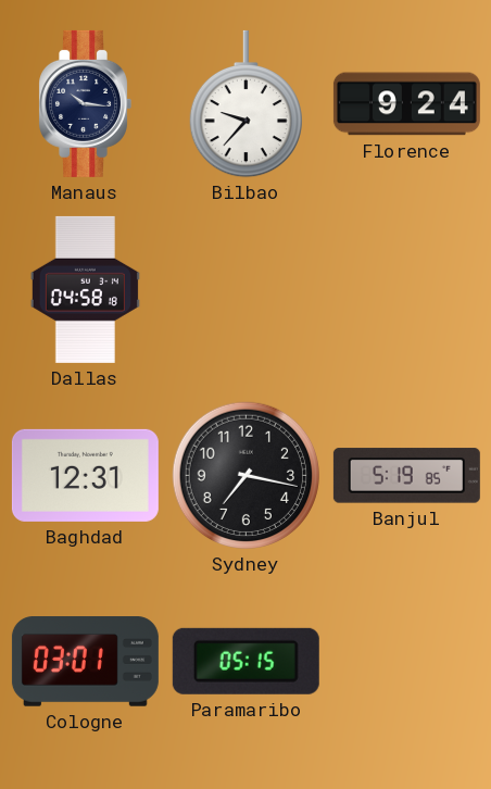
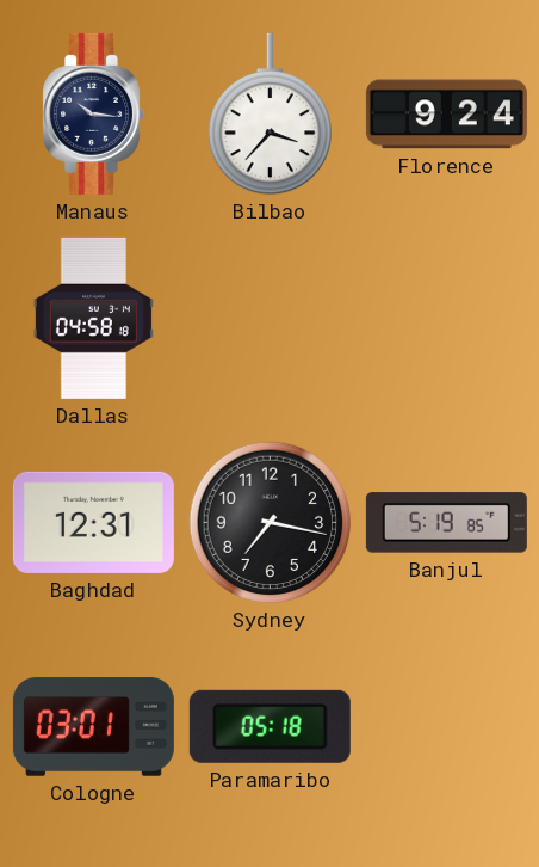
Bilbao: 9:37 -> 3:37
Paramaribo: 05:15 -> 05:18
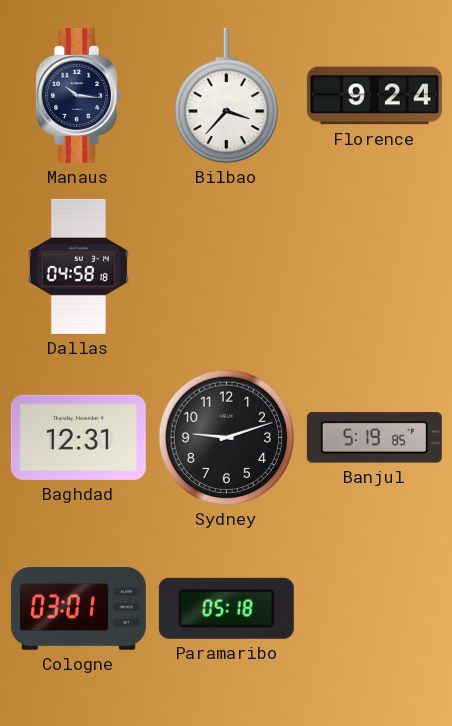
Sydney: 7:17 -> 9:12
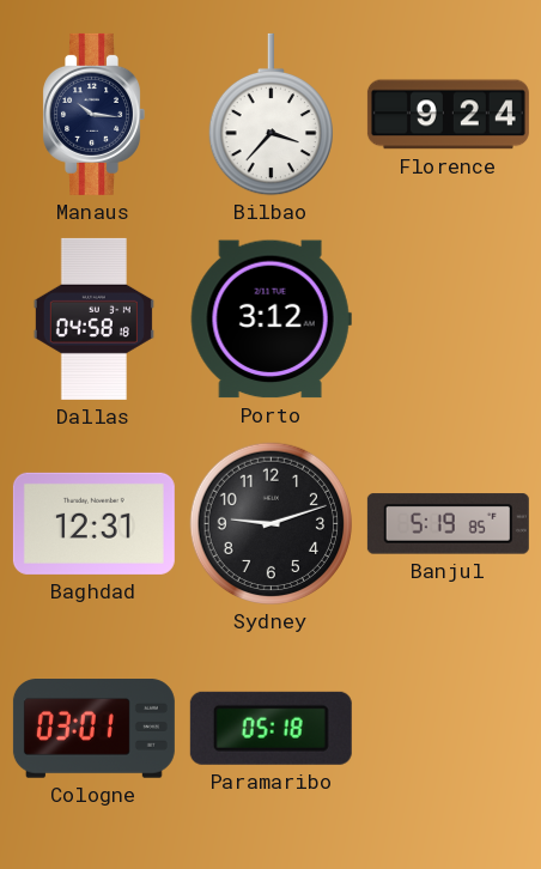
Porto: none -> 3:12
